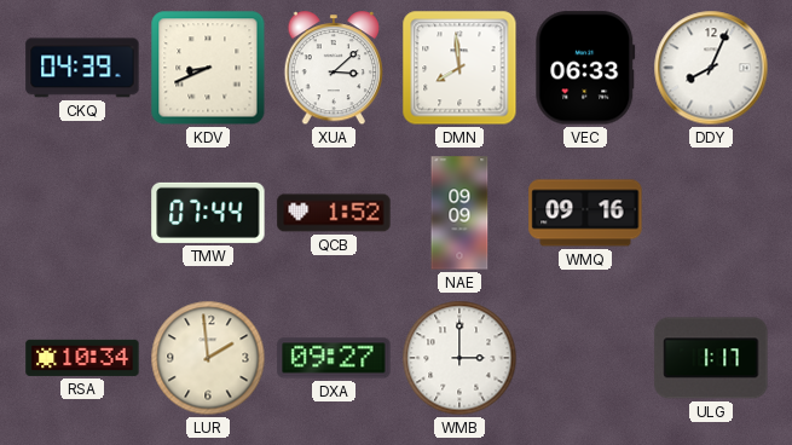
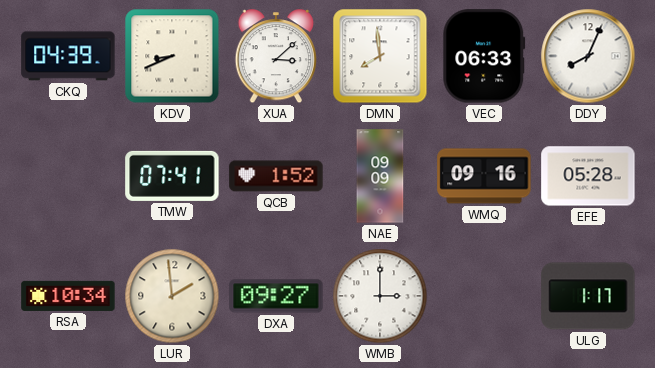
TMW: 07:44 -> 07:41
EFE: none -> 05:28
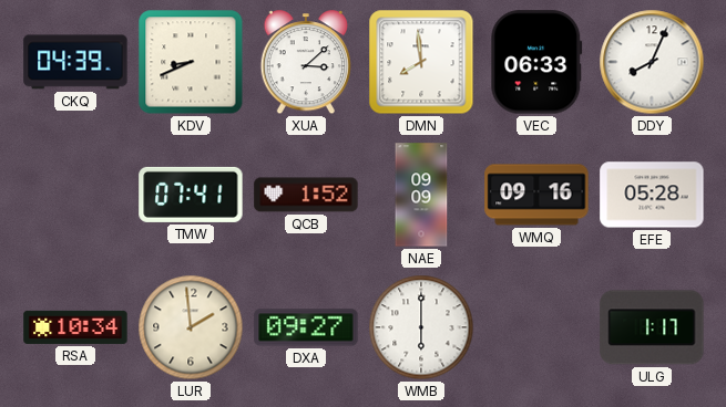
WMB: 3:00 -> 6:00
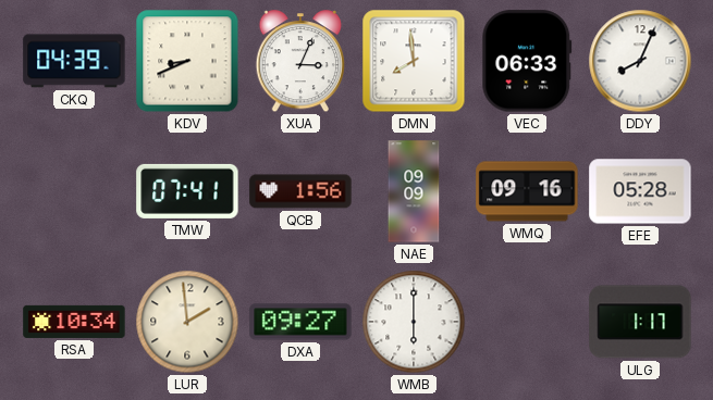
XUA: 3:08 -> 3:04
QCB: 1:52 -> 1:56
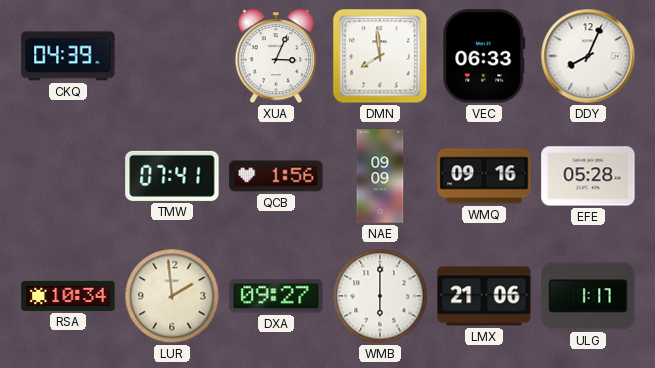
KDV: 8:41 -> none
LMX: none -> 21:06
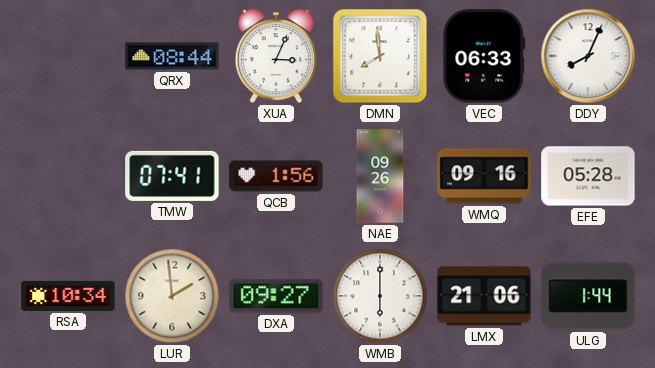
CKQ: 04:39 -> none
QRX: none -> 08:44
NAE: 09:09 -> 09:26
ULG: 1:17 -> 1:44
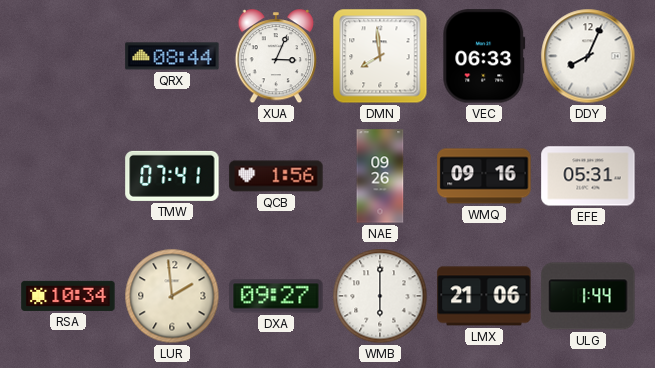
EFE: 05:28 -> 05:31
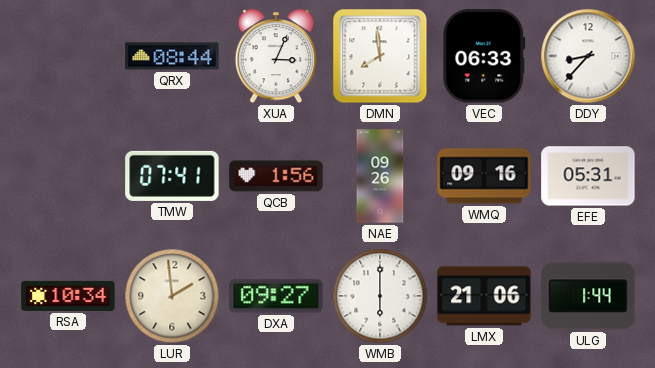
DDY: 8:04 -> 8:37
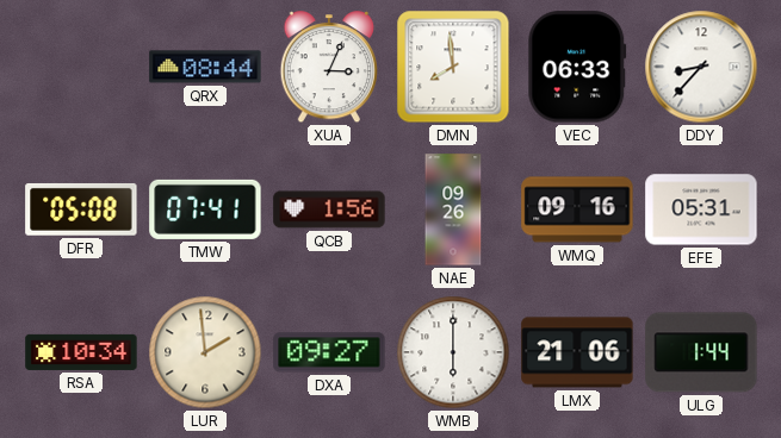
DFR: none -> 05:08
